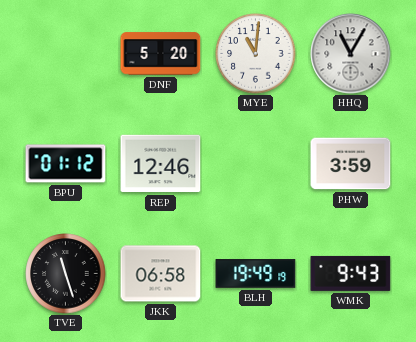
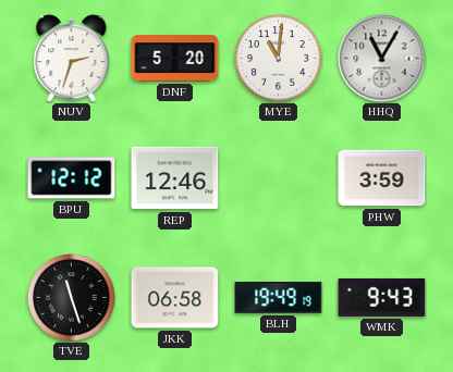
NUV: none -> 2:33
BPU: 01:12 -> 12:12
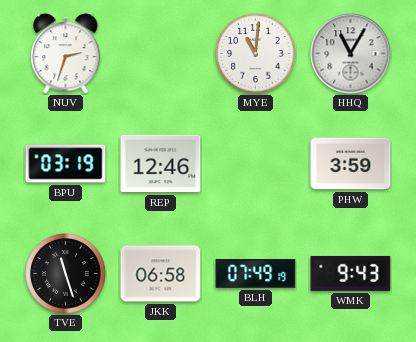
DNF: 5:20 -> none
BPU: 12:12 -> 03:19
BLH: 19:49 -> 07:49
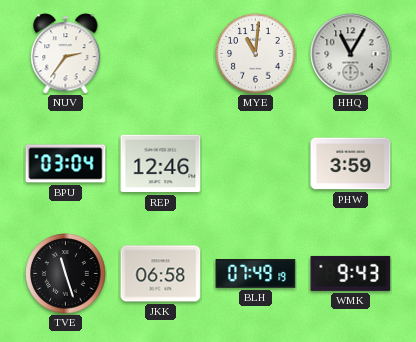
NUV: 2:33 -> 2:36
BPU: 03:19 -> 03:04
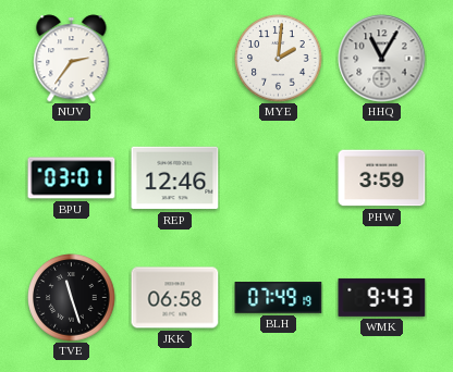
MYE: 11:01 -> 2:01
BPU: 03:04 -> 03:01
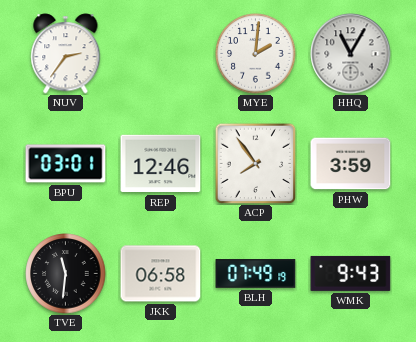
ACP: none -> 7:54
TVE: 11:27 -> 11:31
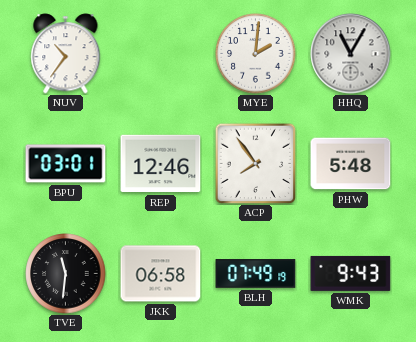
NUV: 2:36 -> 10:36
PHW: 3:59 -> 5:48
